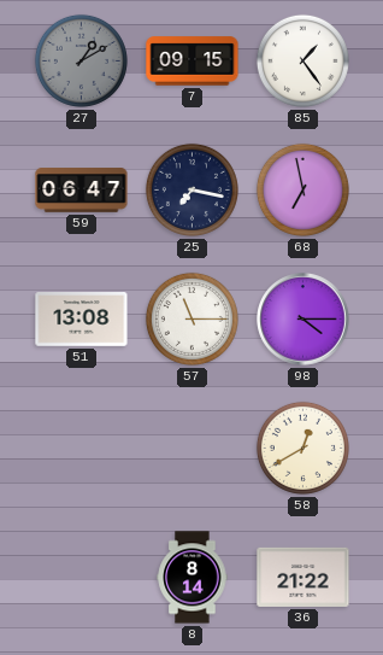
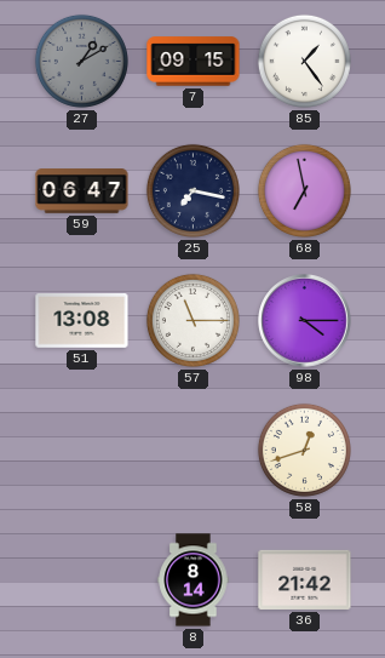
58: 12:40 -> 12:42
36: 21:22 -> 21:42
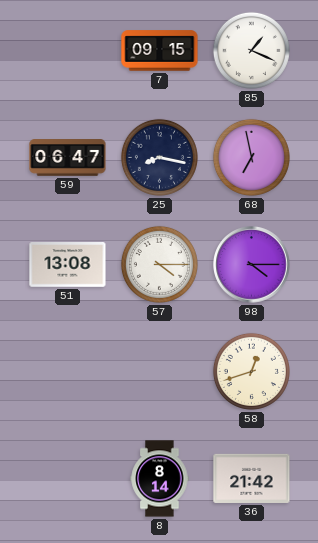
27: 1:10 -> none
85: 1:24 -> 1:19
25: 7:17 -> 8:17
57: 11:15 -> 4:15
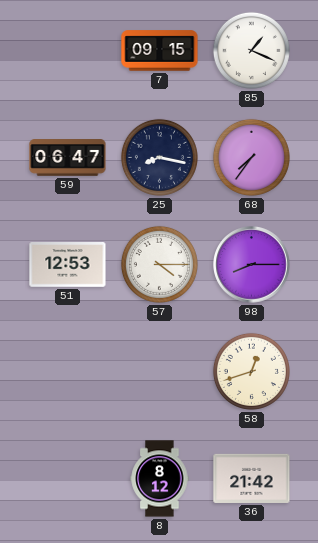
68: 6:58 -> 7:36
51: 13:08 -> 12:53
98: 4:15 -> 8:15
8: 8:14 -> 8:12
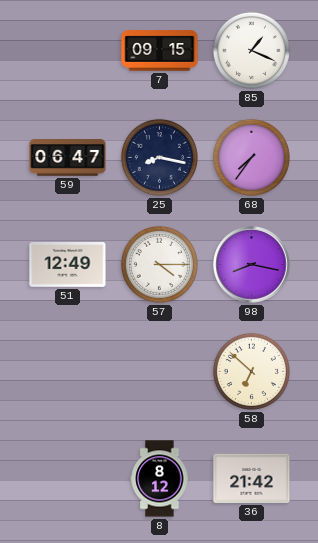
51: 12:53 -> 12:49
98: 8:15 -> 8:17
58: 12:42 -> 6:52
